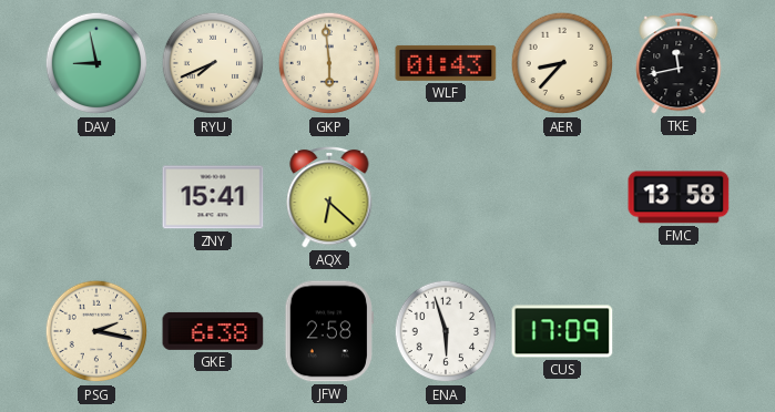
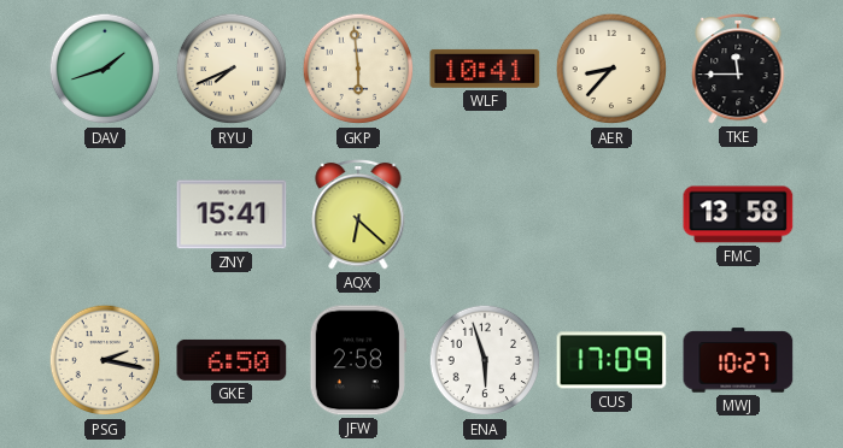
DAV: 8:58 -> 1:42
WLF: 01:43 -> 10:41
TKE: 11:43 -> 11:45
GKE: 6:38 -> 6:50
MWJ: none -> 10:27
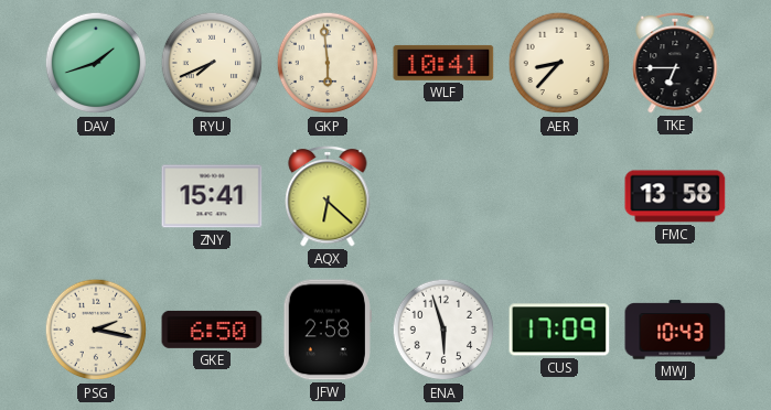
TKE: 11:45 -> 6:45
MWJ: 10:27 -> 10:43
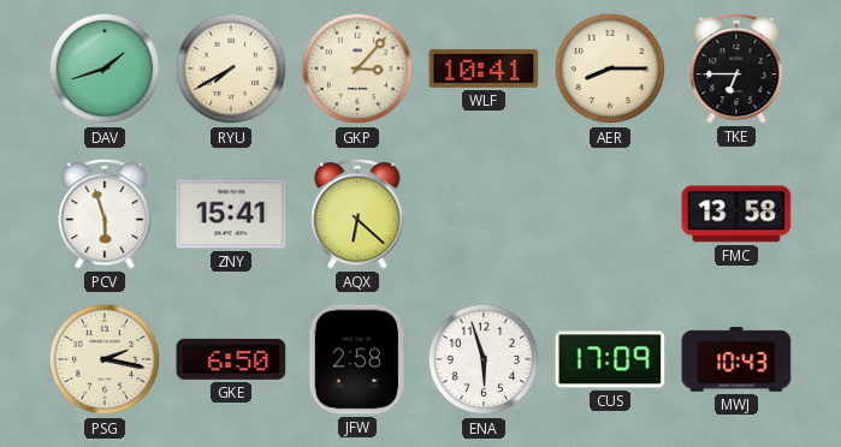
RYU: 7:41 -> 7:40
GKP: 5:59 -> 3:07
AER: 8:37 -> 8:15
PCV: none -> 5:57
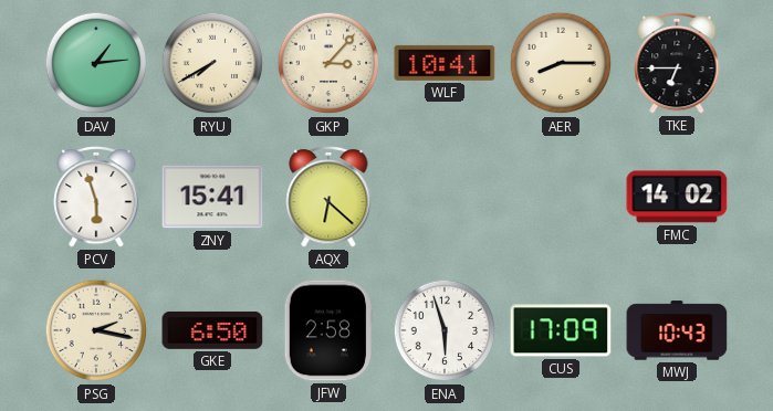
DAV: 1:42 -> 1:14
FMC: 13:58 -> 14:02
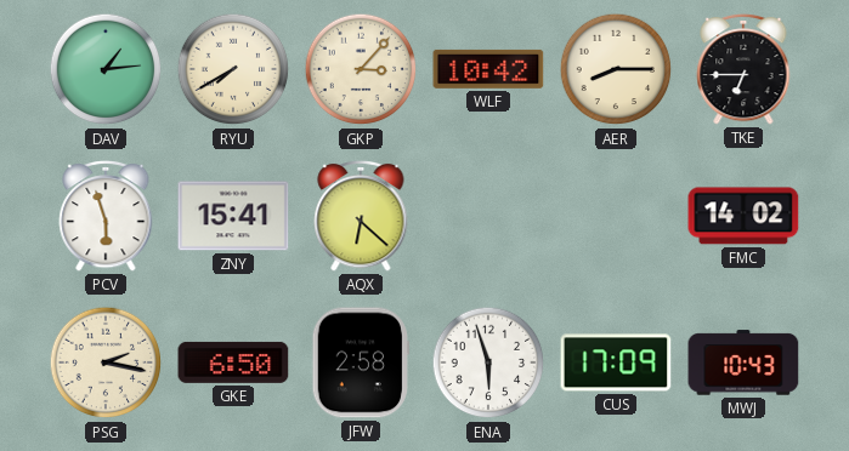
WLF: 10:41 -> 10:42
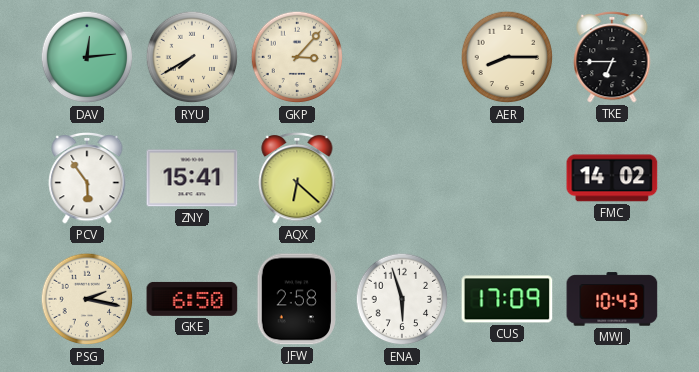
DAV: 1:14 -> 12:14
WLF: 10:42 -> none
PCV: 5:57 -> 5:54
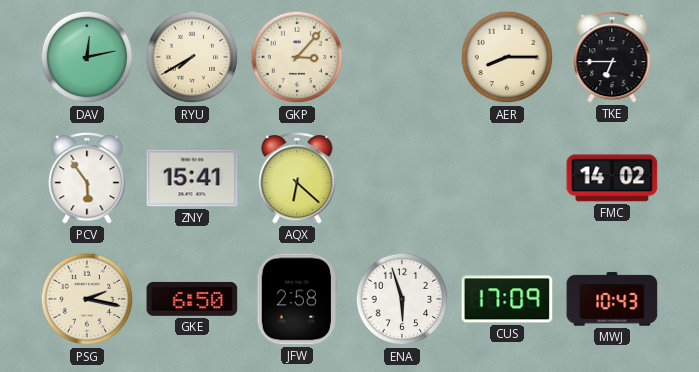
DAV: 12:14 -> 12:13
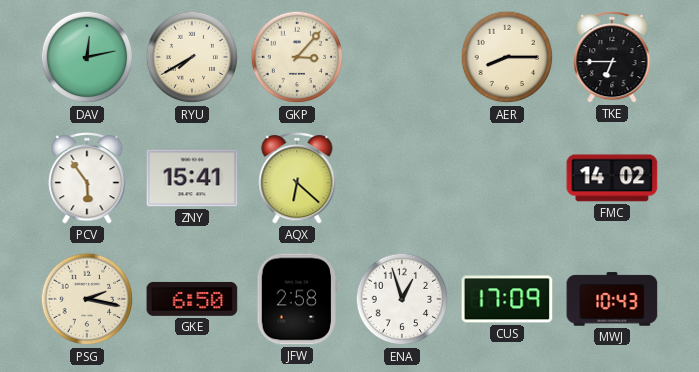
ENA: 5:57 -> 12:57
